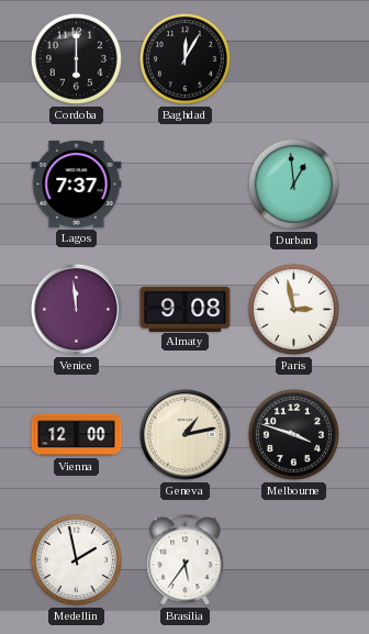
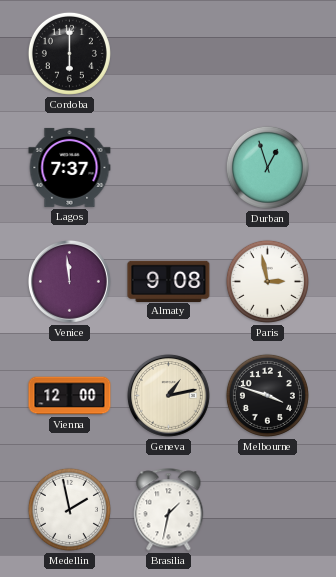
Baghdad: 12:05 -> none
Durban: 12:59 -> 12:57
Brasilia: 5:36 -> 1:32
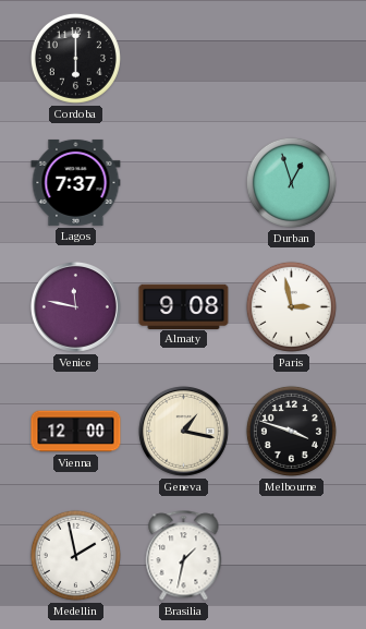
Venice: 11:59 -> 11:47
Geneva: 1:13 -> 1:17
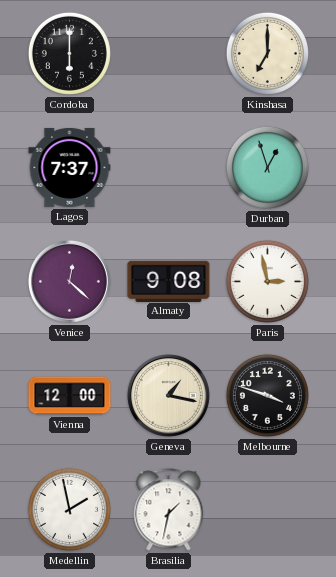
Kinshasa: none -> 7:00
Venice: 11:47 -> 12:22
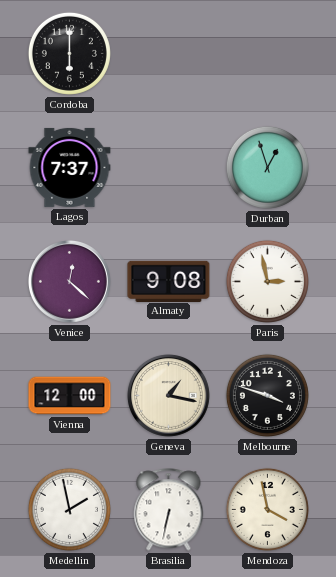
Kinshasa: 7:00 -> none
Brasilia: 1:32 -> 6:32
Mendoza: none -> 3:58
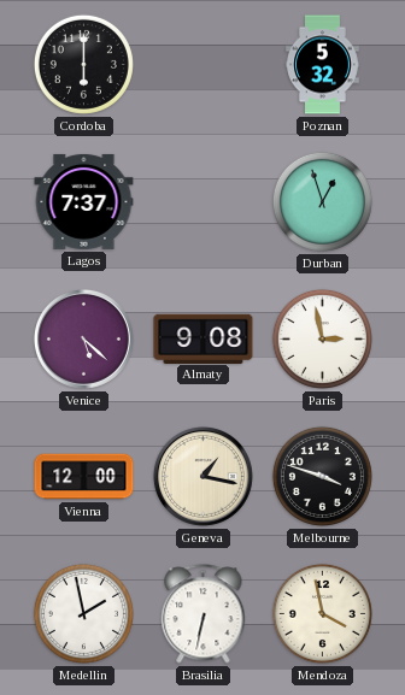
Poznan: none -> 5:32
Venice: 12:22 -> 5:22
